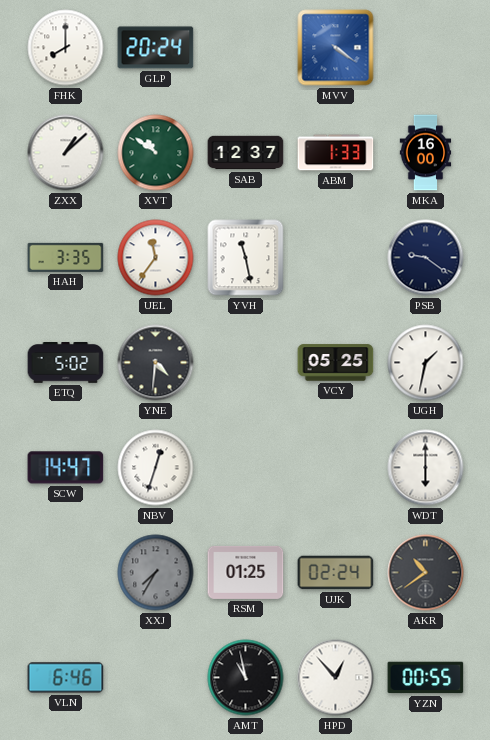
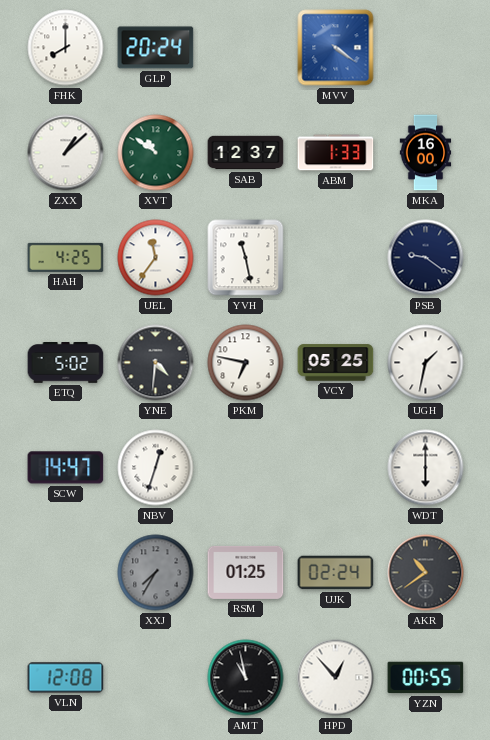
HAH: 3:35 -> 4:25
PKM: none -> 6:47
VLN: 6:46 -> 12:08
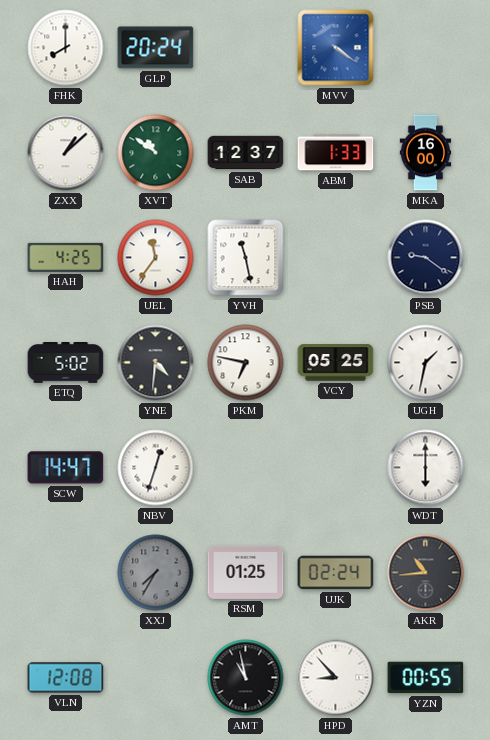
AKR: 10:39 -> 10:44
HPD: 12:53 -> 8:53
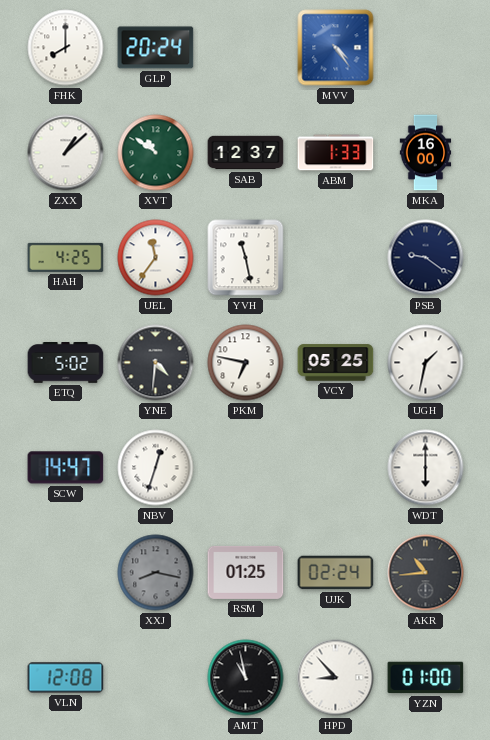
MVV: 4:21 -> 4:24
XXJ: 7:35 -> 8:17
YZN: 00:55 -> 01:00
